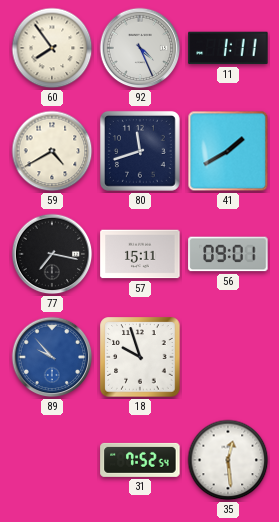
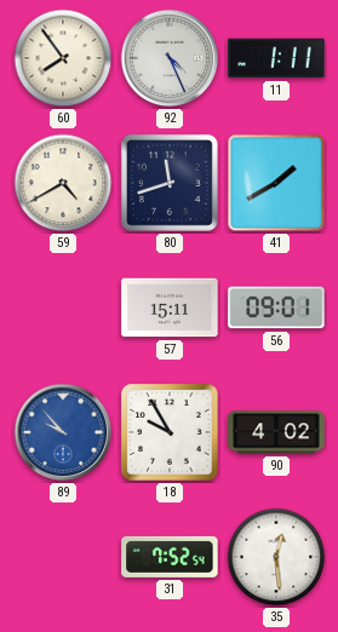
77: 7:17 -> none
18: 9:57 -> 9:55
90: none -> 4:02
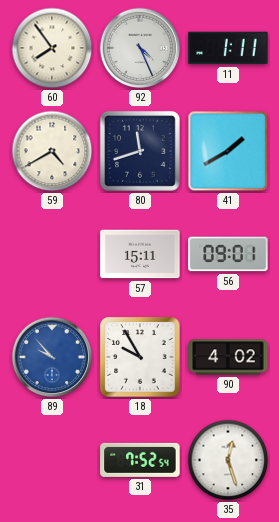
35: 12:29 -> 12:27
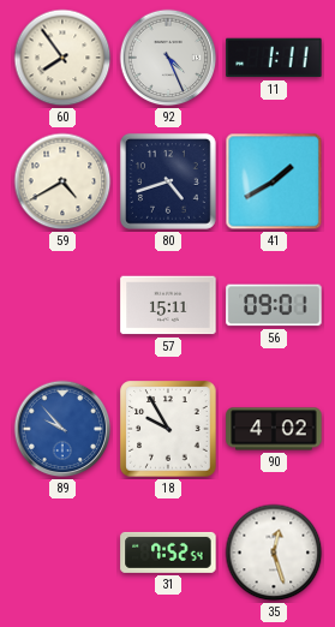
80: 11:42 -> 4:42
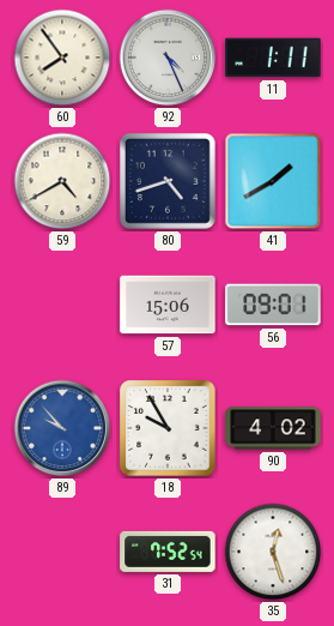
57: 15:11 -> 15:06
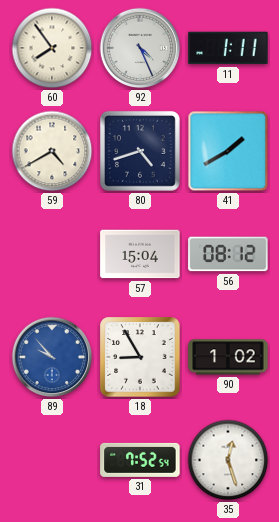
57: 15:06 -> 15:04
56: 09:01 -> 08:12
18: 9:55 -> 8:55
90: 4:02 -> 1:02
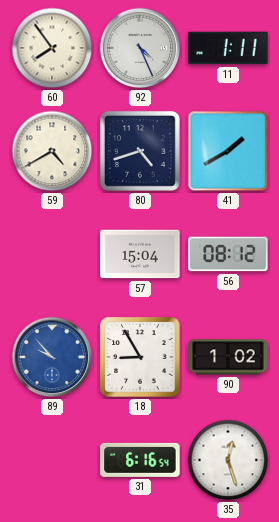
31: 7:52 -> 6:16
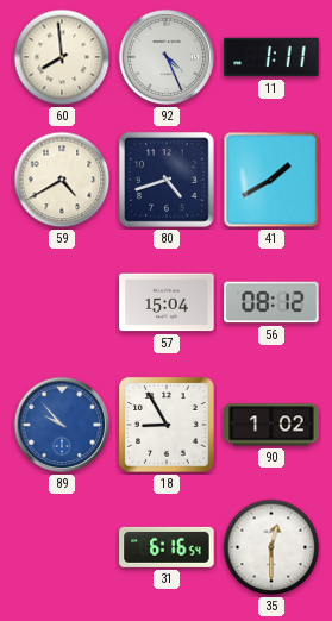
60: 7:54 -> 7:59
35: 12:27 -> 12:30
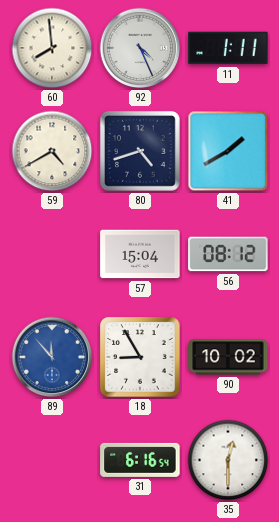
89: 9:53 -> 11:53
90: 1:02 -> 10:02
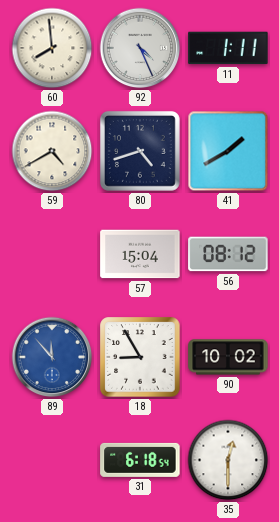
31: 6:16 -> 6:18
